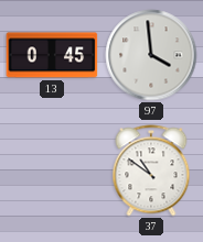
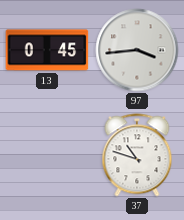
97: 3:59 -> 3:44
37: 10:51 -> 10:48
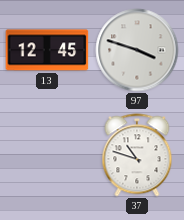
13: 0:45 -> 12:45
97: 3:44 -> 3:48
